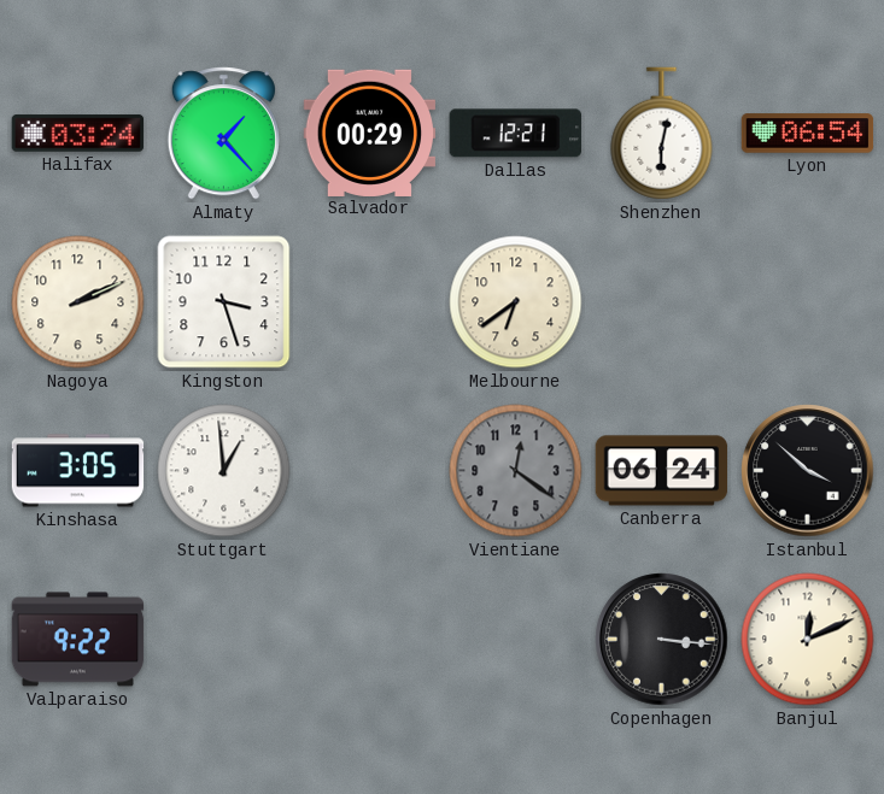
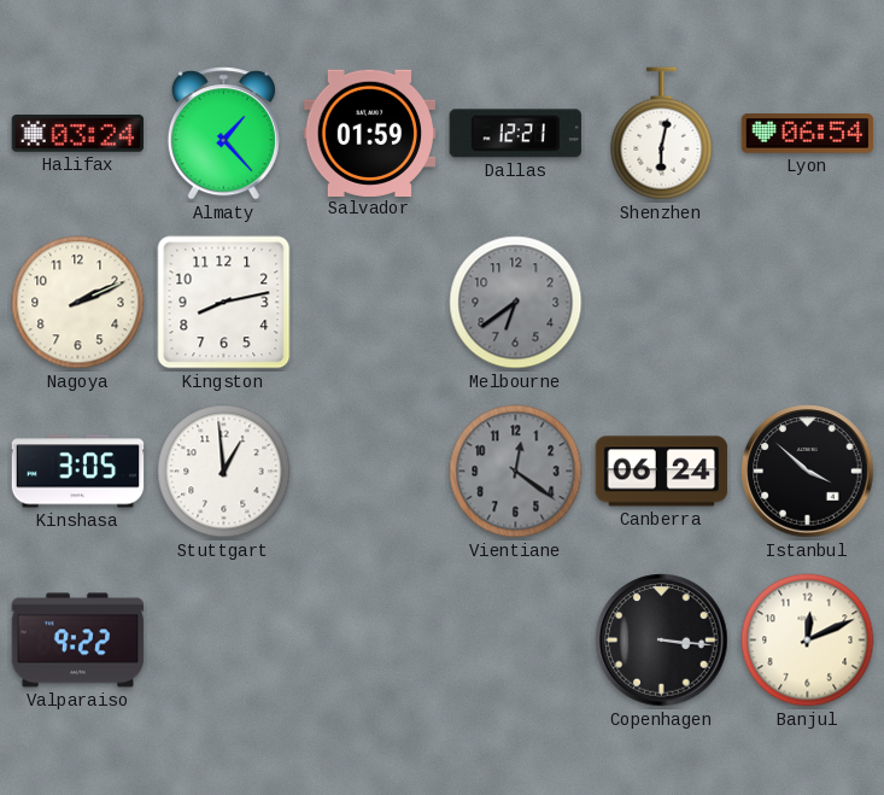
Salvador: 00:29 -> 01:59
Kingston: 3:27 -> 8:13
Melbourne dial: cream -> grey
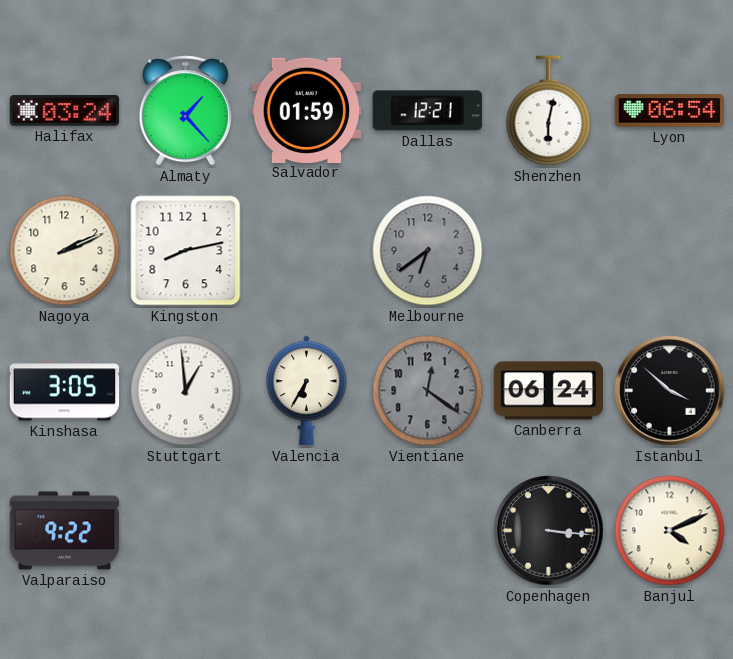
Valencia: none -> 6:35
Banjul: 12:11 -> 4:11
